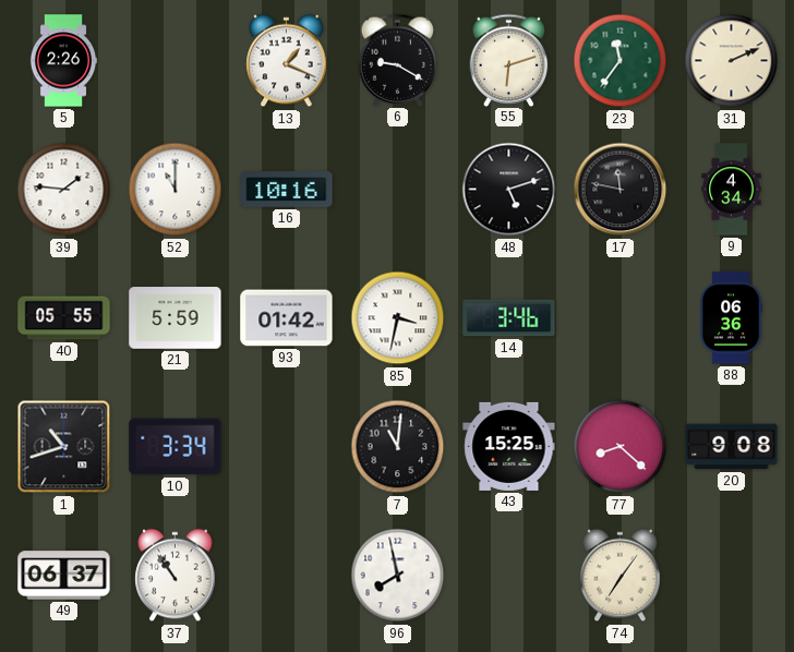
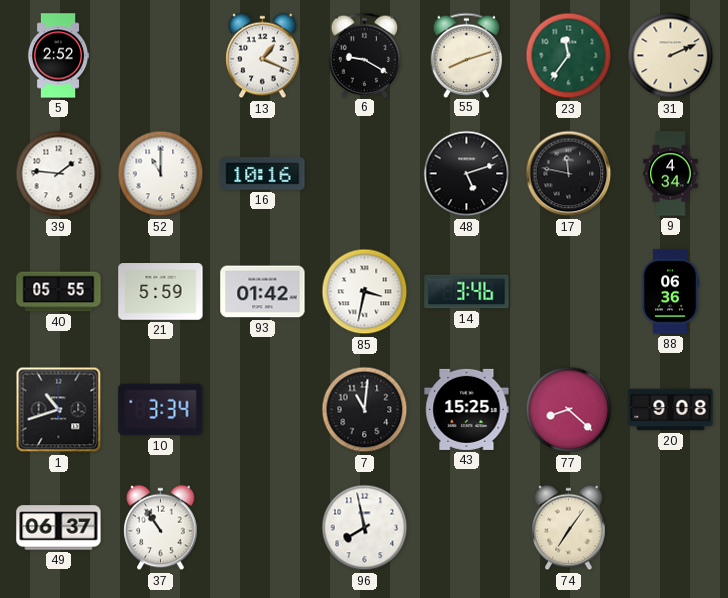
5: 2:26 -> 2:52
55: 6:12 -> 8:12
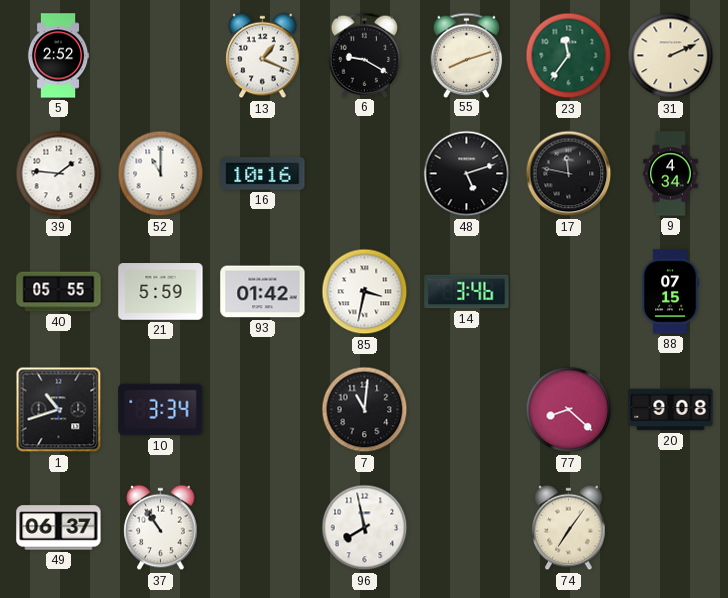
88: 06:36 -> 07:15
43: 15:25 -> none
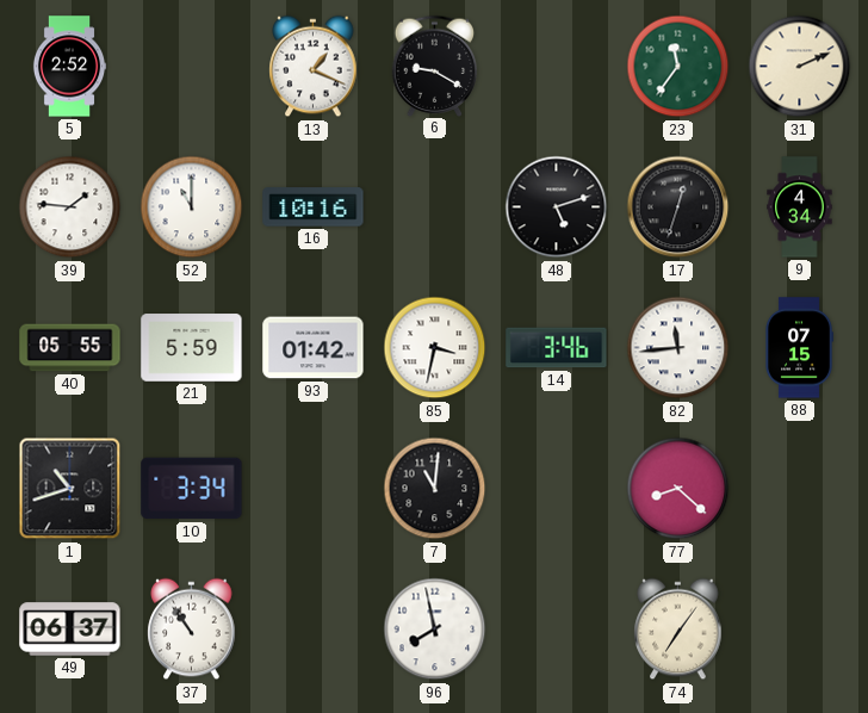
55: 8:12 -> none
17: 11:47 -> 12:33
82: none -> 11:44
20: 9:08 -> none
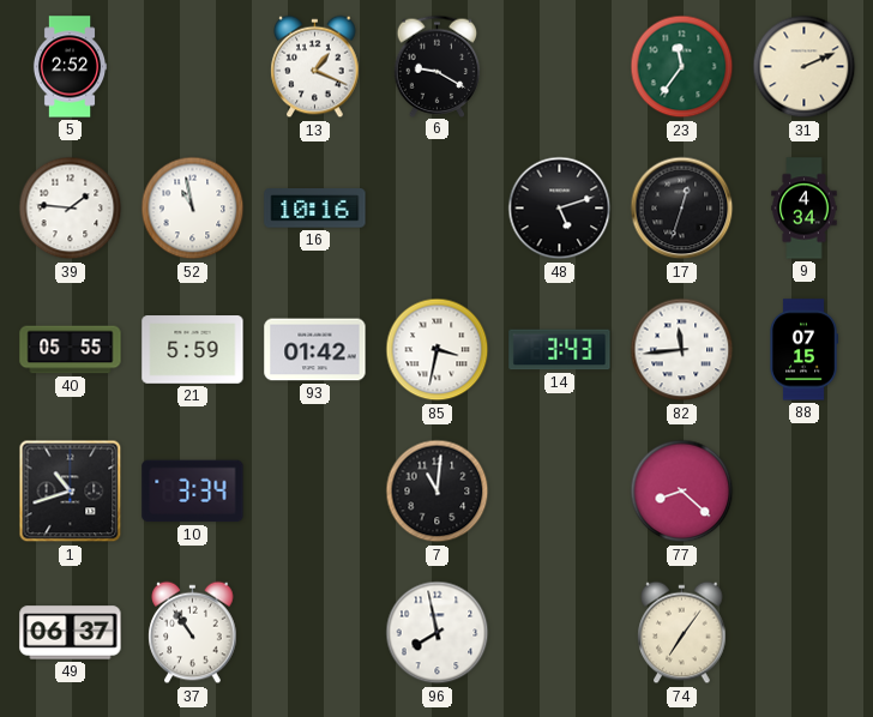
52: 11:00 -> 10:58
14: 3:46 -> 3:43
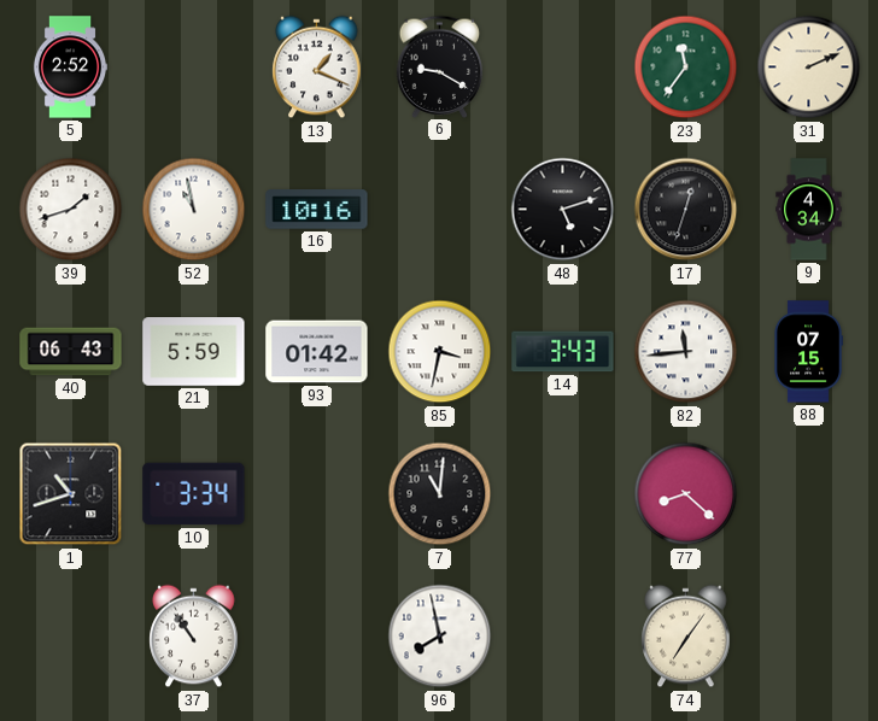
39: 1:46 -> 1:42
40: 05:55 -> 06:43
49: 06:37 -> none
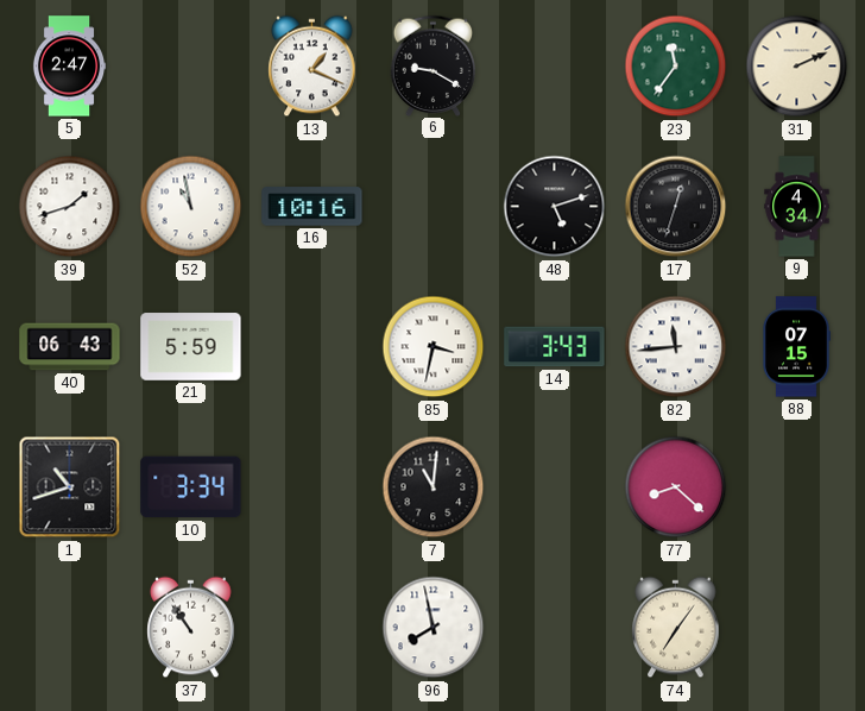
5: 2:52 -> 2:47
93: 01:42 -> none
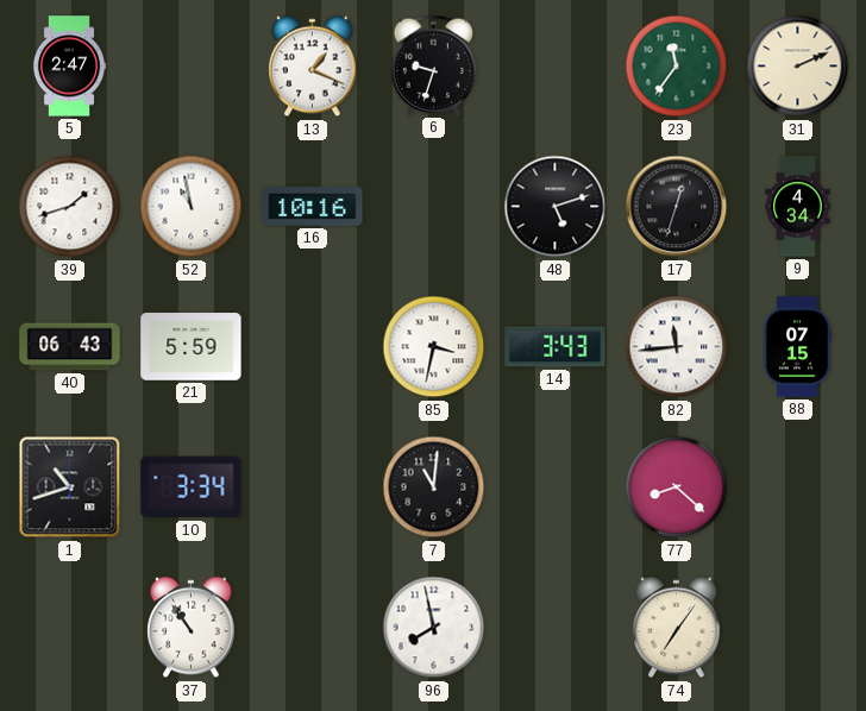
6: 9:20 -> 9:33
